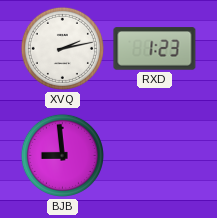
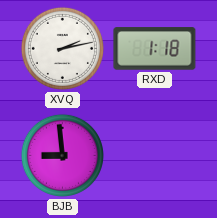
RXD: 1:23 -> 1:18
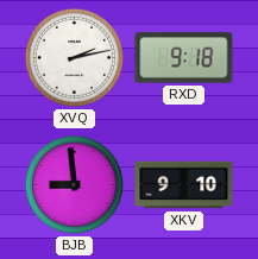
RXD: 1:18 -> 9:18
XKV: none -> 9:10
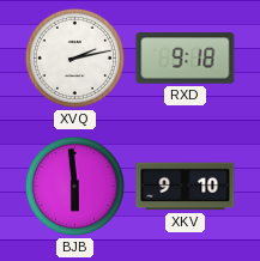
BJB: 8:59 -> 5:59
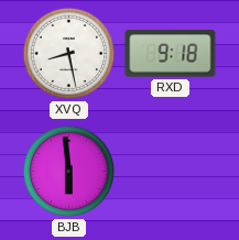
XVQ: 2:13 -> 8:28
XKV: 9:10 -> none
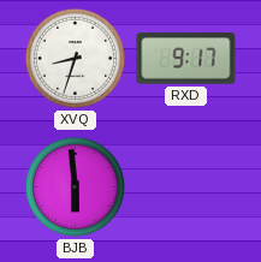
XVQ: 8:28 -> 8:33
RXD: 9:18 -> 9:17
